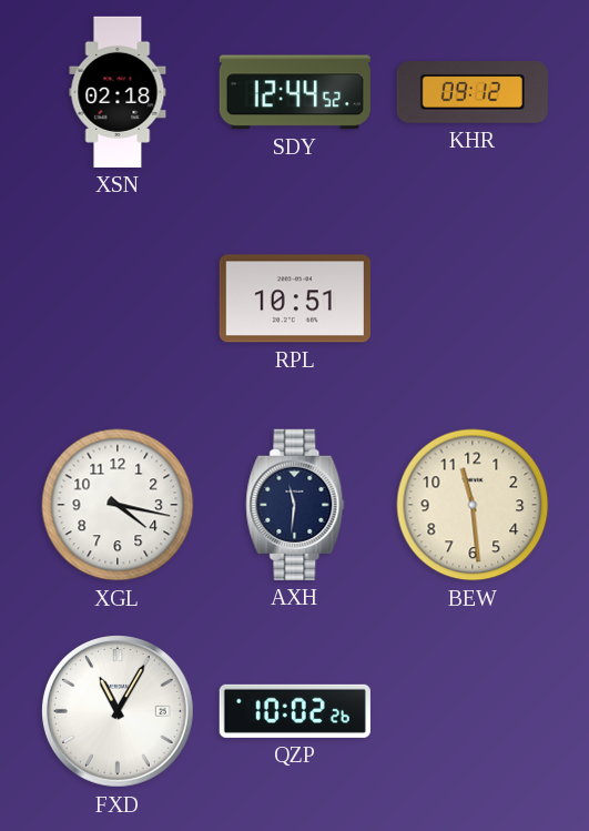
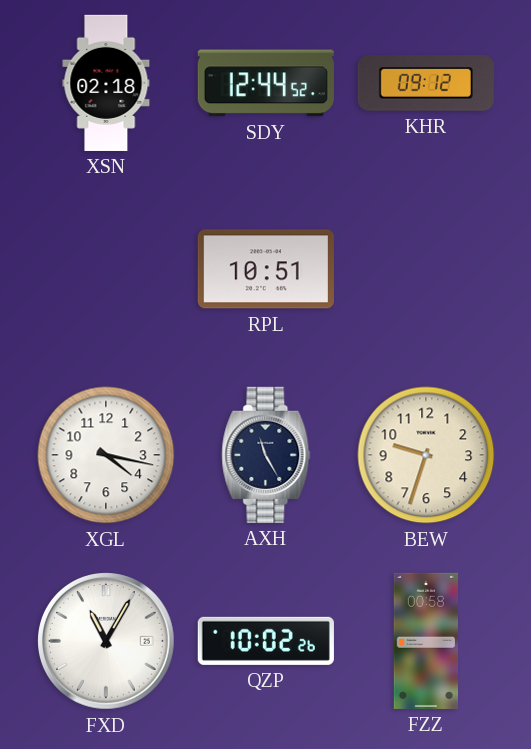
AXH: 11:31 -> 11:25
BEW: 11:29 -> 9:33
FZZ: none -> 00:58
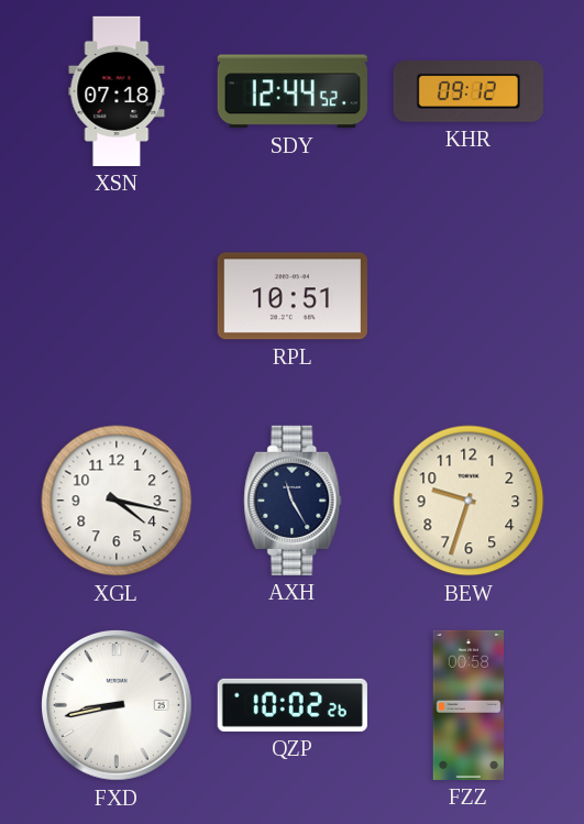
XSN: 02:18 -> 07:18
FXD: 11:05 -> 8:43
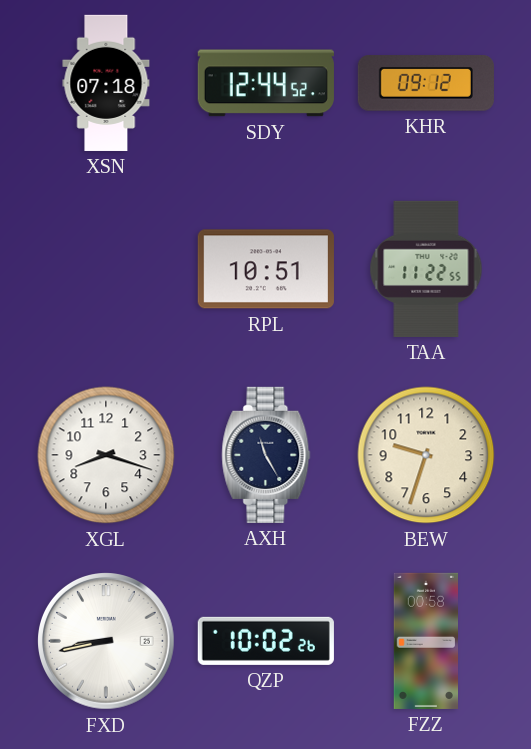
TAA: none -> 11:22
XGL: 4:17 -> 8:18
